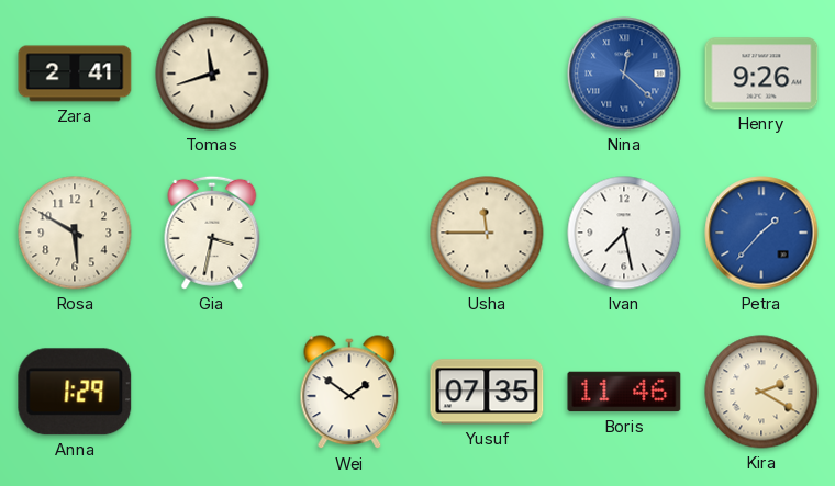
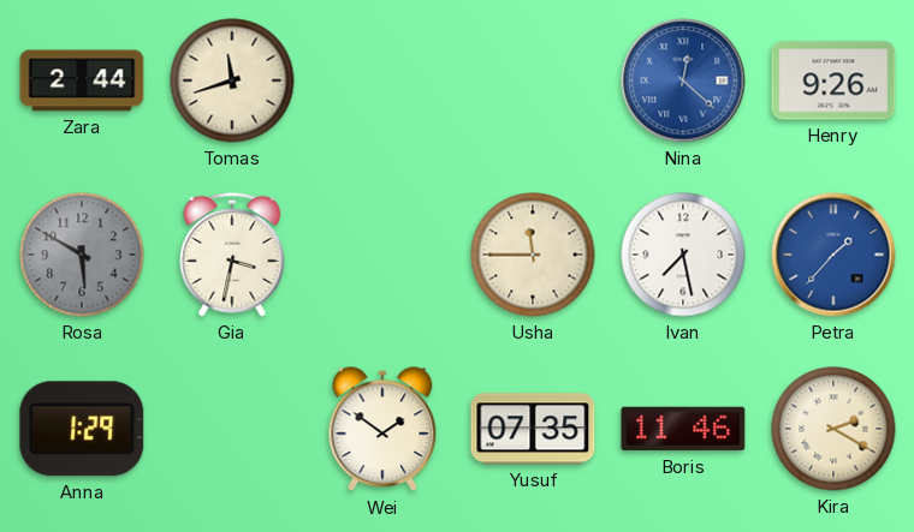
Zara: 2:41 -> 2:44
Rosa dial: cream -> grey
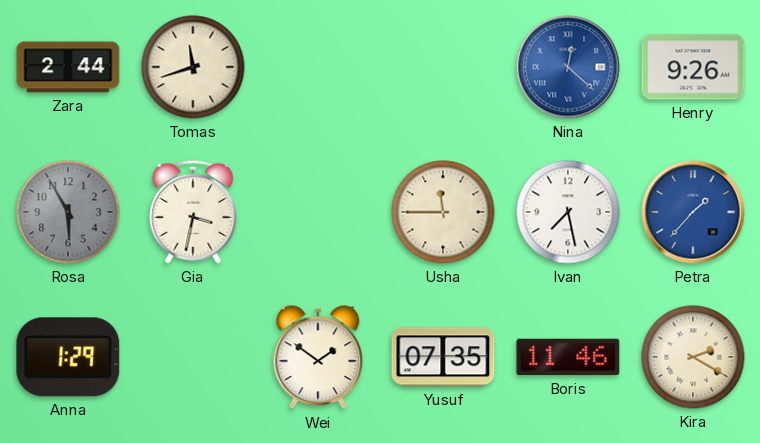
Rosa: 5:50 -> 5:55
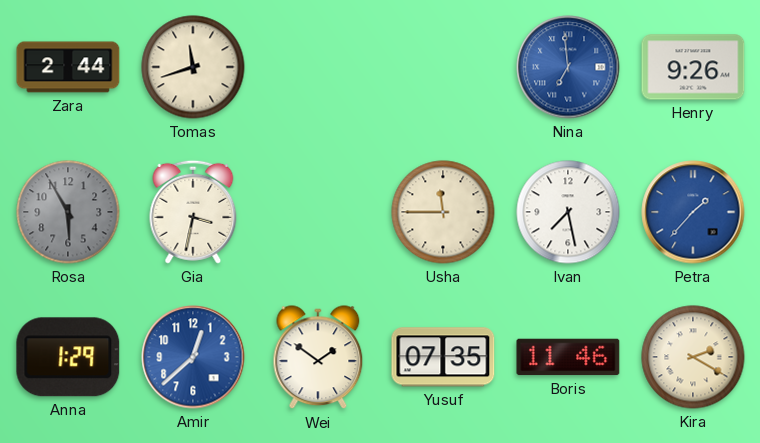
Nina: 12:22 -> 6:59
Amir: none -> 12:38
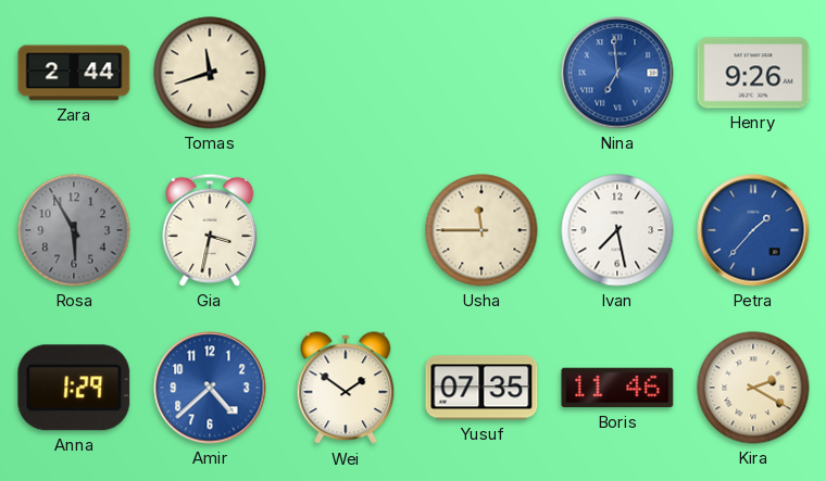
Amir: 12:38 -> 4:38
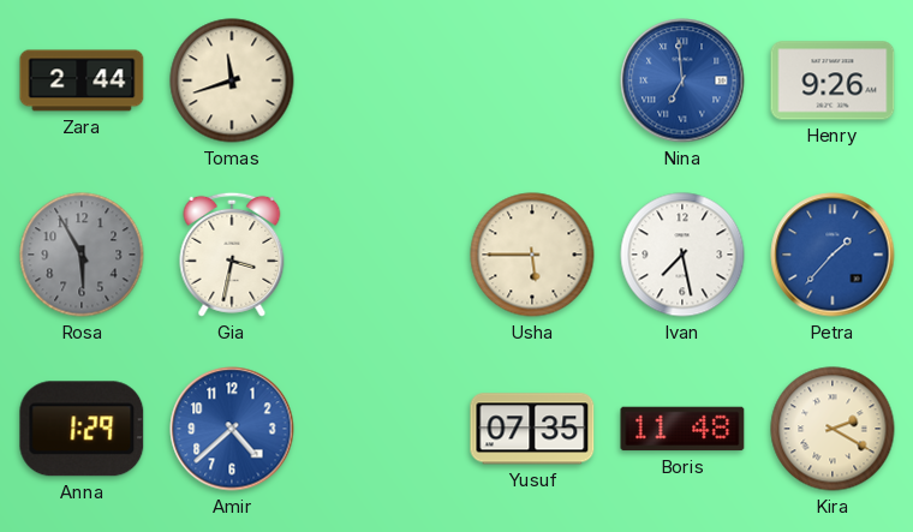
Usha: 11:45 -> 5:45
Wei: 1:51 -> none
Boris: 11:46 -> 11:48
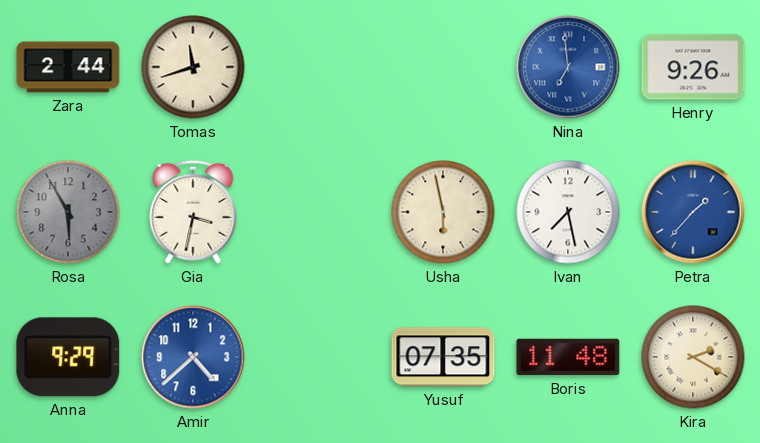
Usha: 5:45 -> 5:58
Anna: 1:29 -> 9:29
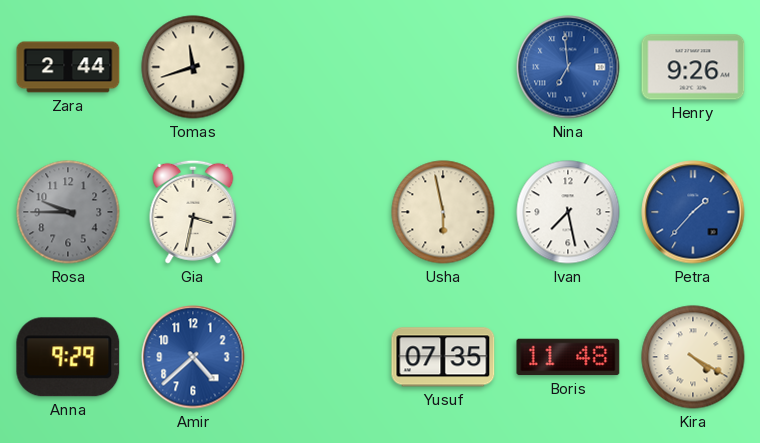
Rosa: 5:55 -> 9:45
Kira: 2:20 -> 4:20
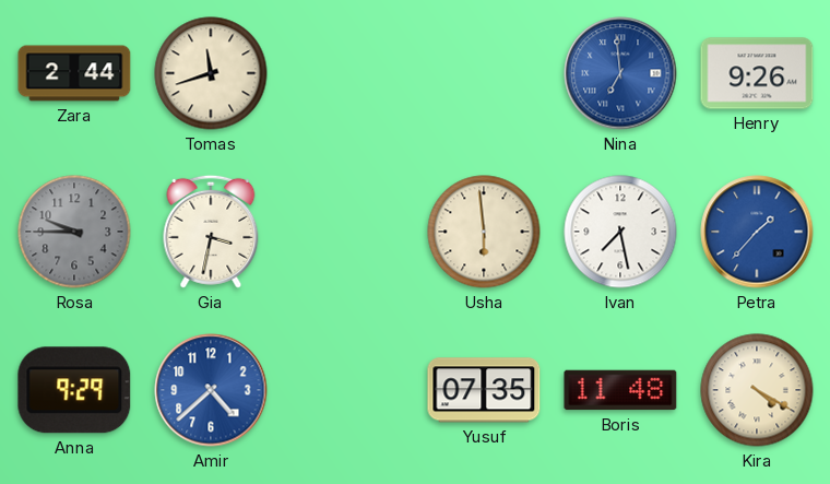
Usha: 5:58 -> 5:59
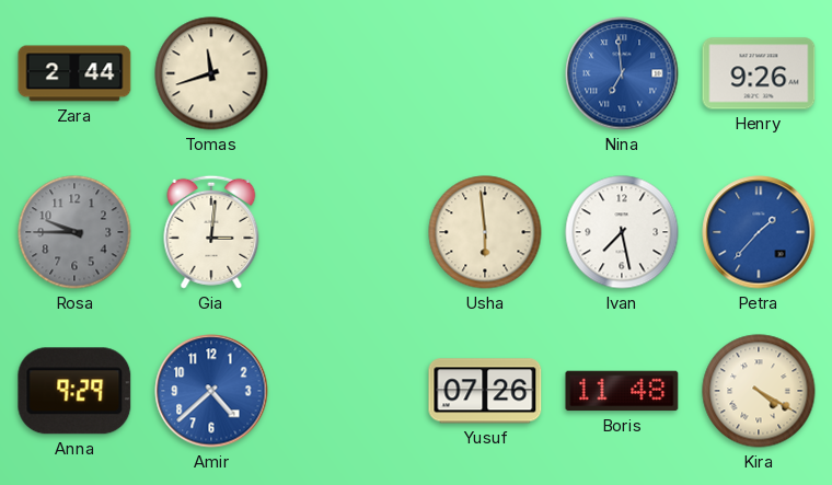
Gia: 3:32 -> 3:01
Yusuf: 07:35 -> 07:26
